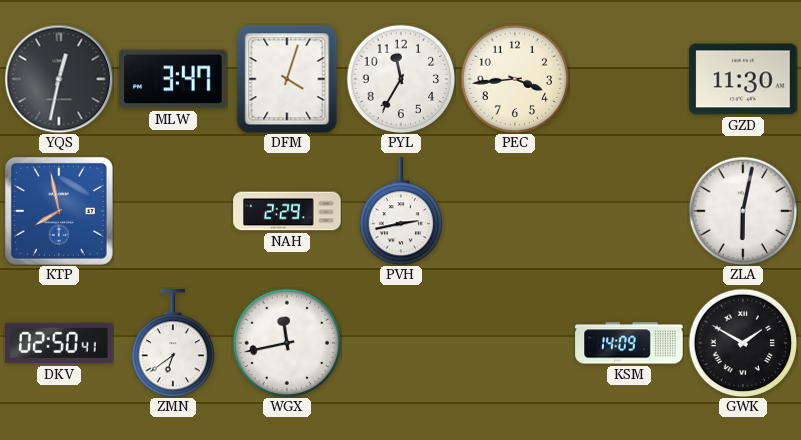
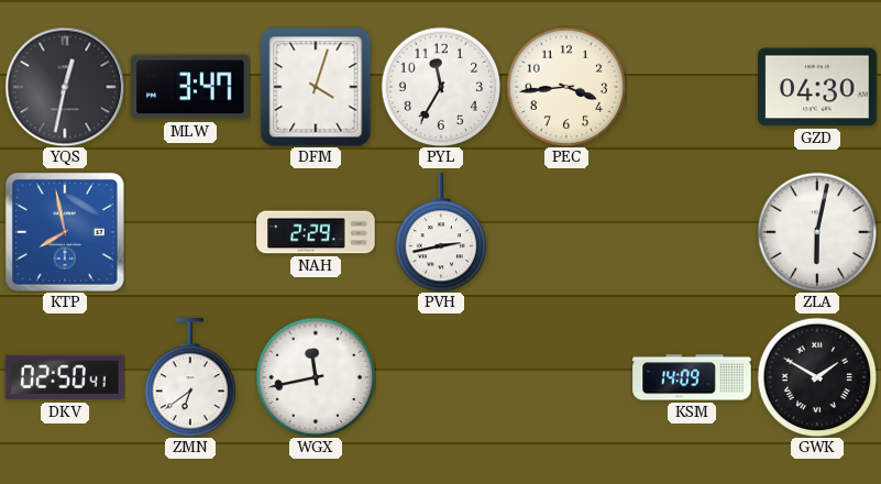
GZD: 11:30 -> 04:30
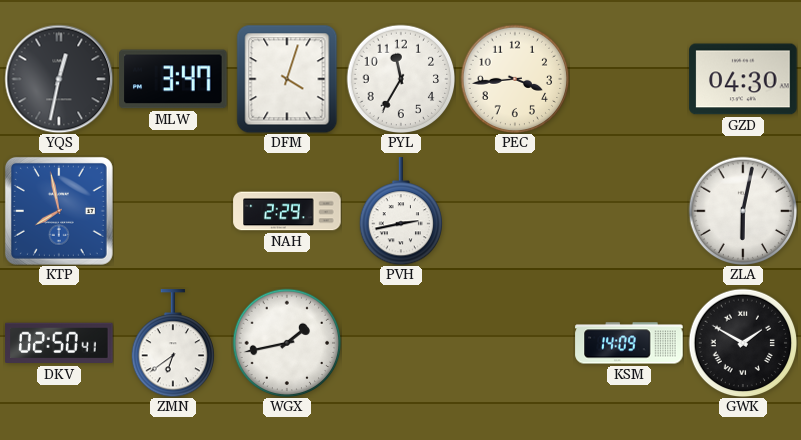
WGX: 11:43 -> 1:43
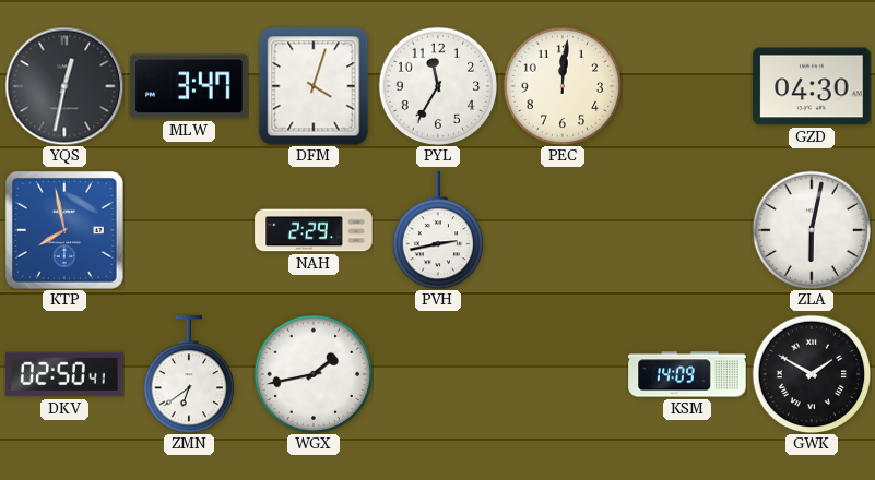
PEC: 3:44 -> 12:01
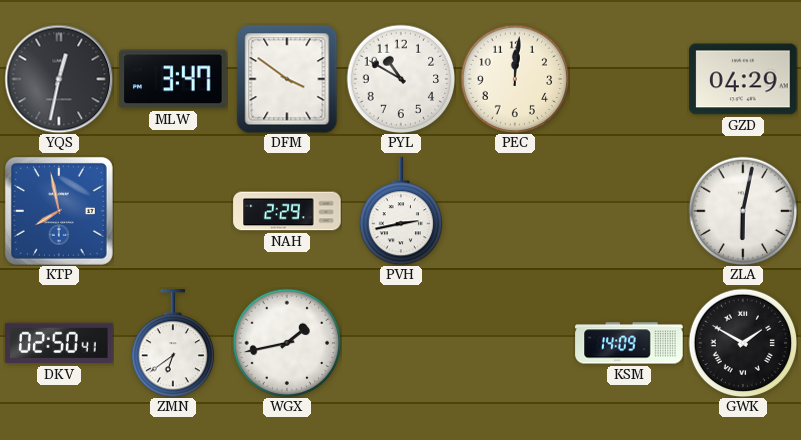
DFM: 4:03 -> 3:51
PYL: 11:35 -> 10:50
GZD: 04:30 -> 04:29
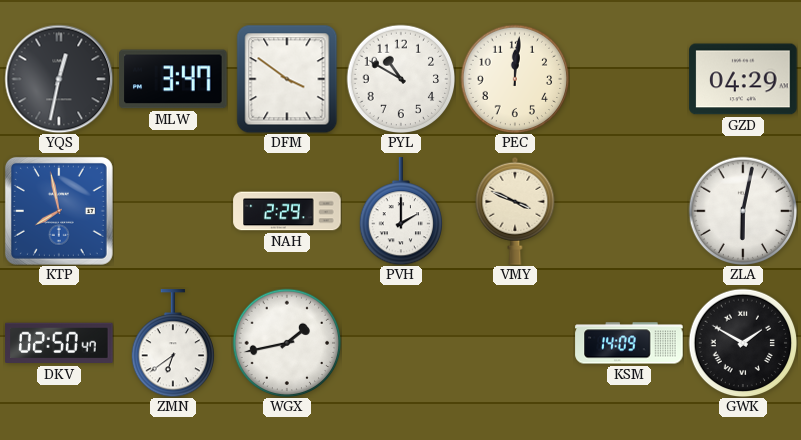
PVH: 2:43 -> 2:00
VMY: none -> 3:49
DKV: 02:50:41 -> 02:50:47
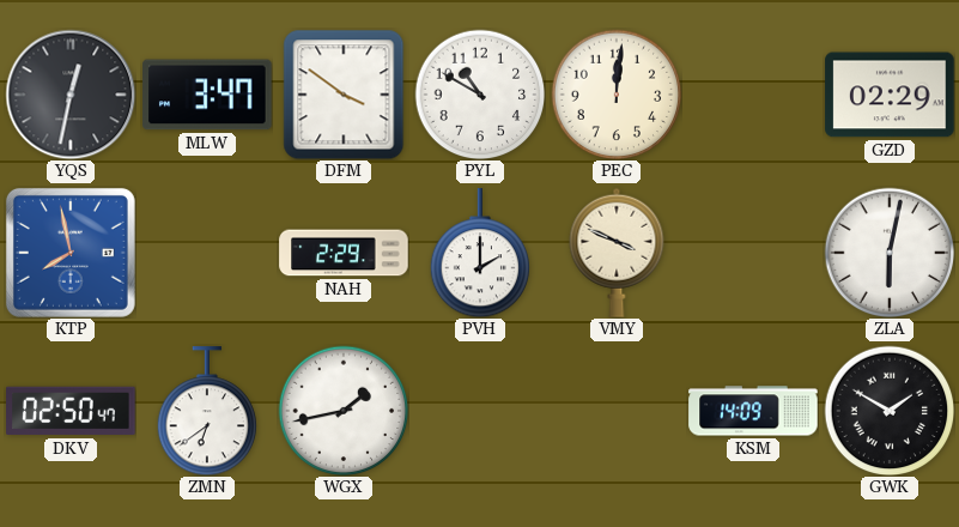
GZD: 04:29 -> 02:29
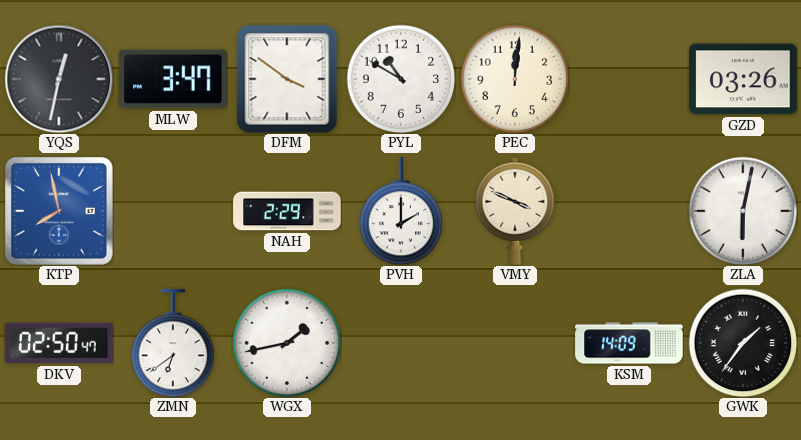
GZD: 02:29 -> 03:26
GWK: 1:50 -> 1:36
